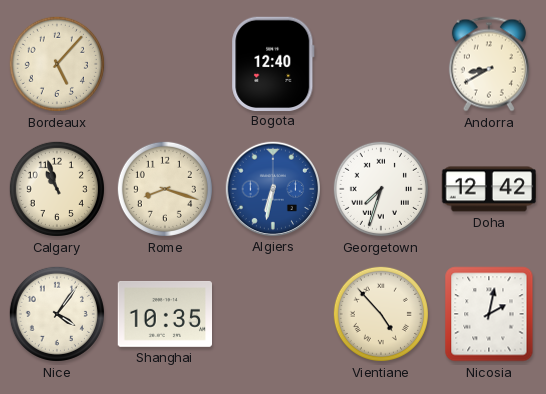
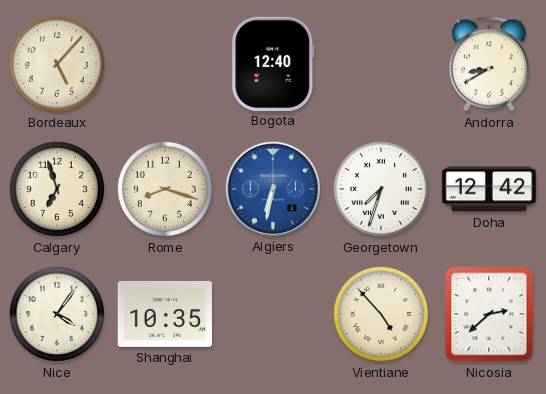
Calgary: 10:57 -> 6:57
Nicosia: 2:02 -> 2:38
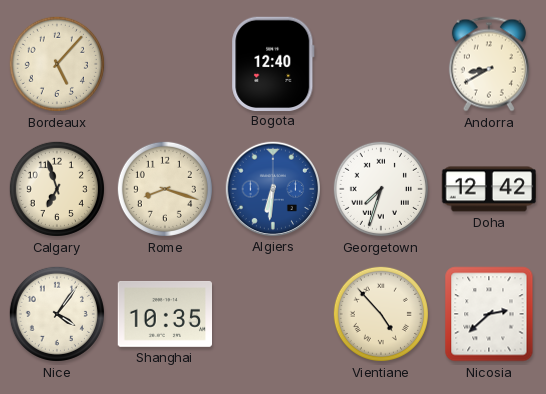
Algiers: 6:32 -> 6:31
